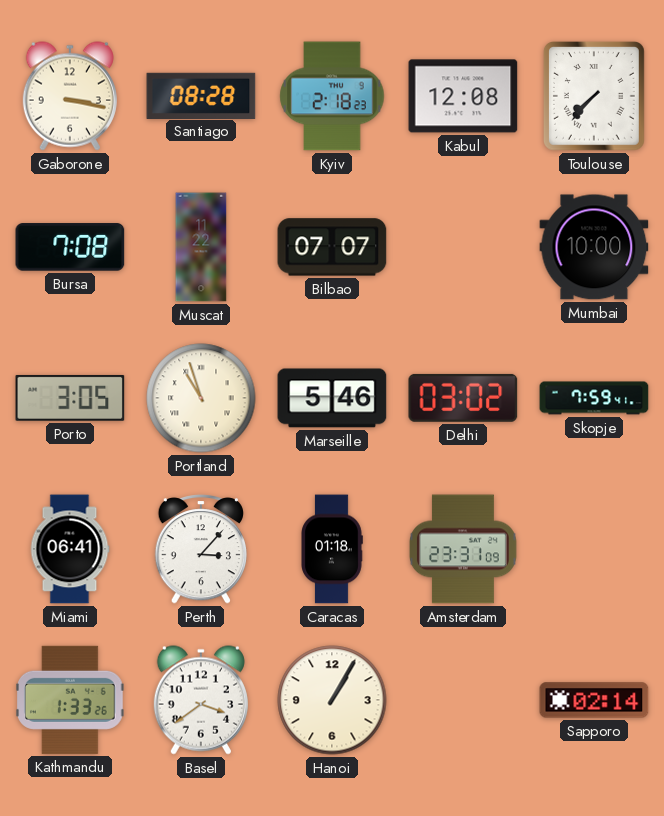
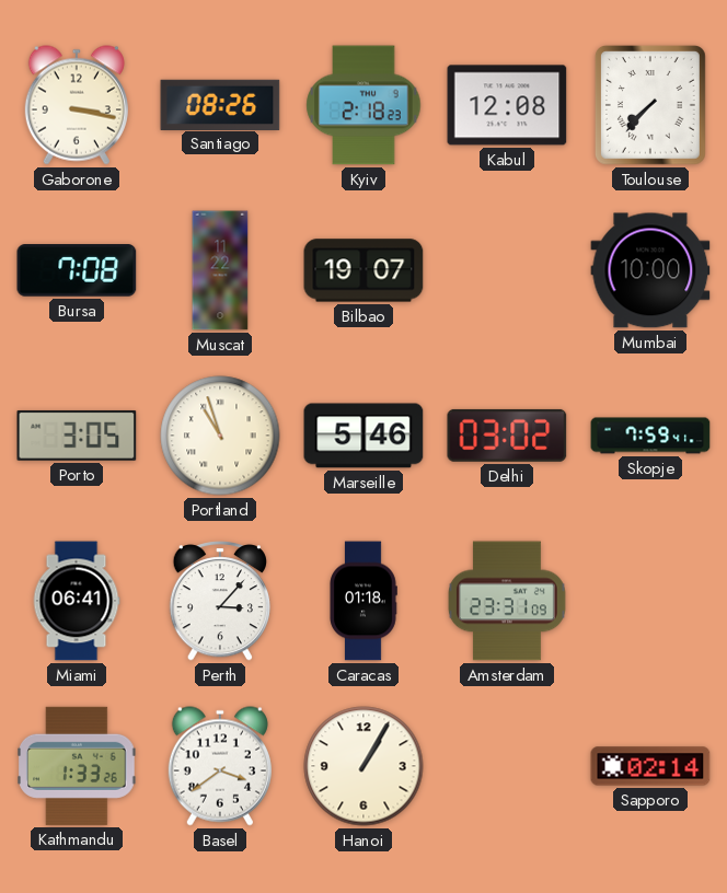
Santiago: 08:28 -> 08:26
Bilbao: 07:07 -> 19:07
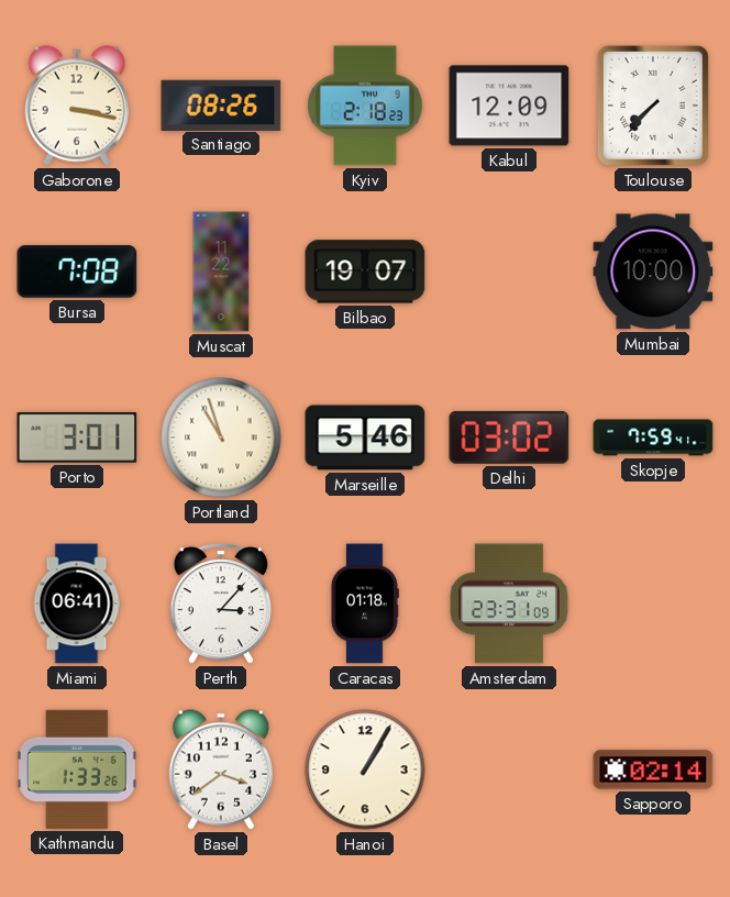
Kabul: 12:08 -> 12:09
Porto: 3:05 -> 3:01
